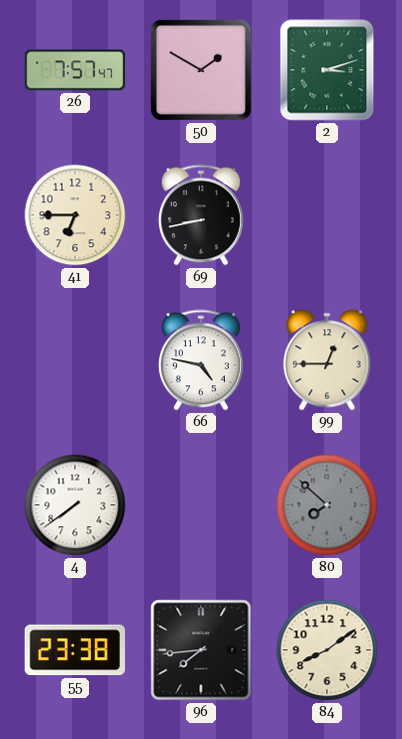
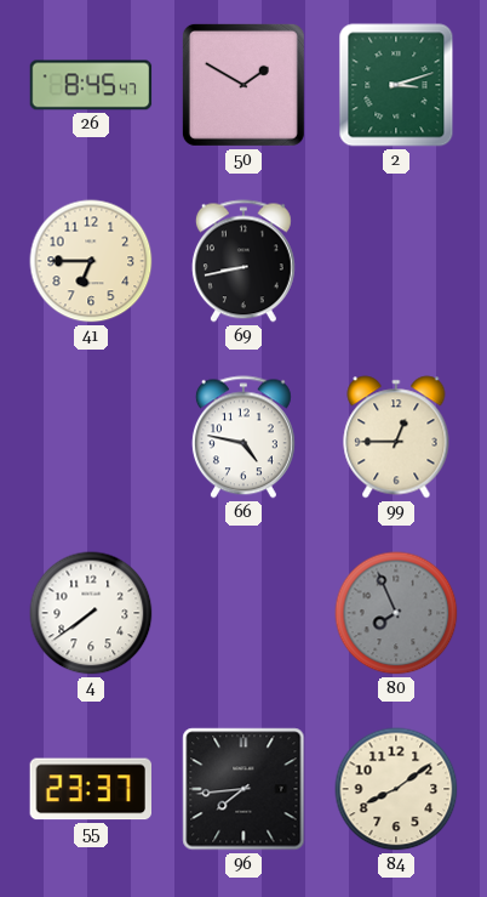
26: 7:57 -> 8:45
80: 7:52 -> 7:56
55: 23:38 -> 23:37
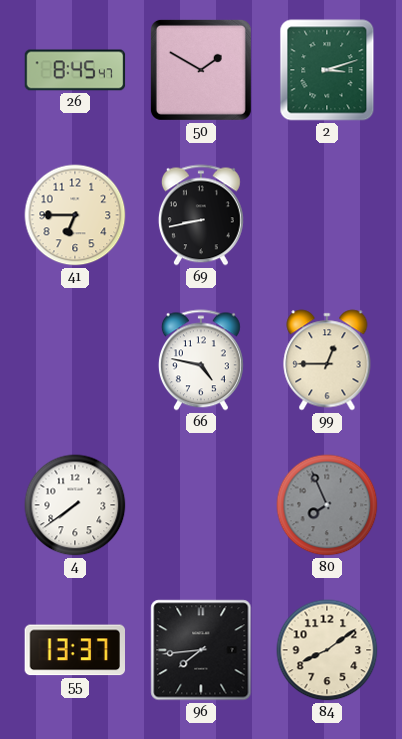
55: 23:37 -> 13:37
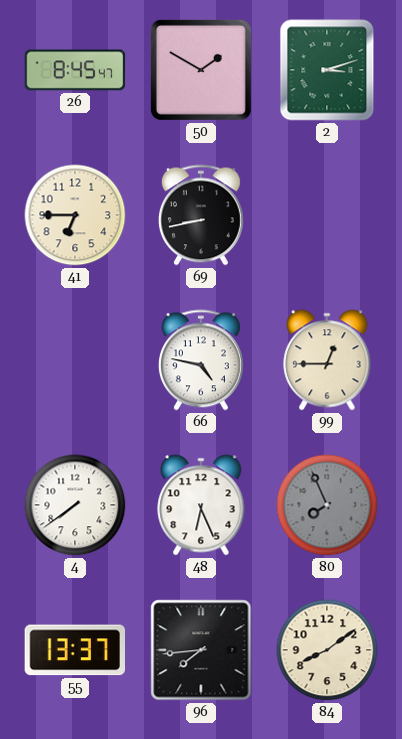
48: none -> 6:26
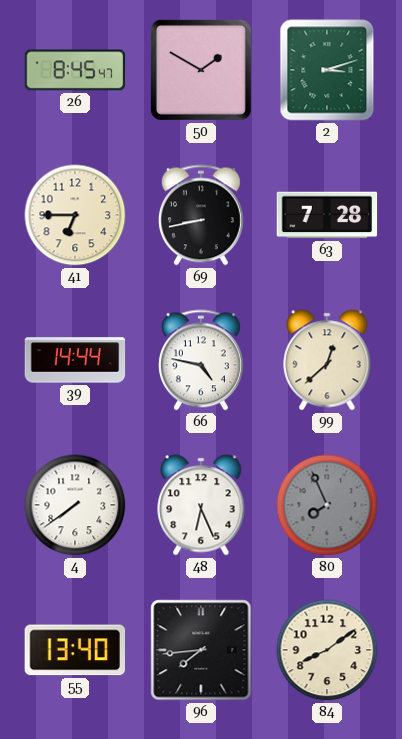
63: none -> 7:28
39: none -> 14:44
99: 12:45 -> 12:38
55: 13:37 -> 13:40
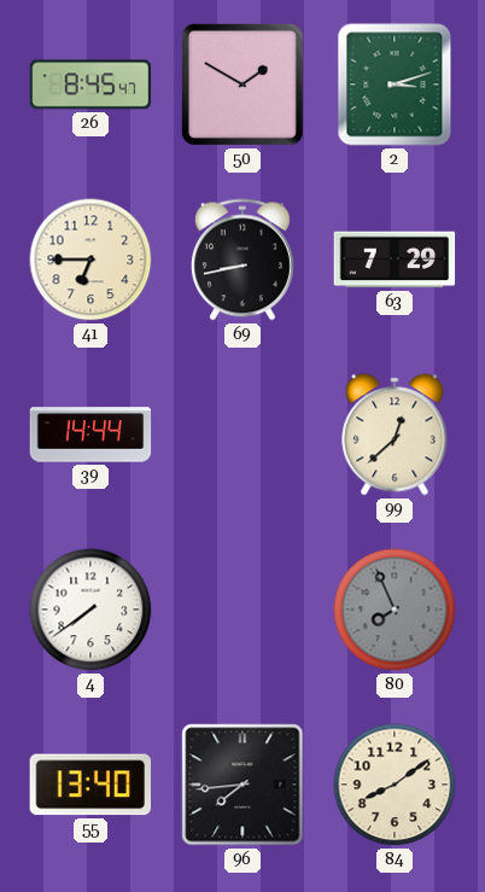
63: 7:28 -> 7:29
66: 4:47 -> none
48: 6:26 -> none
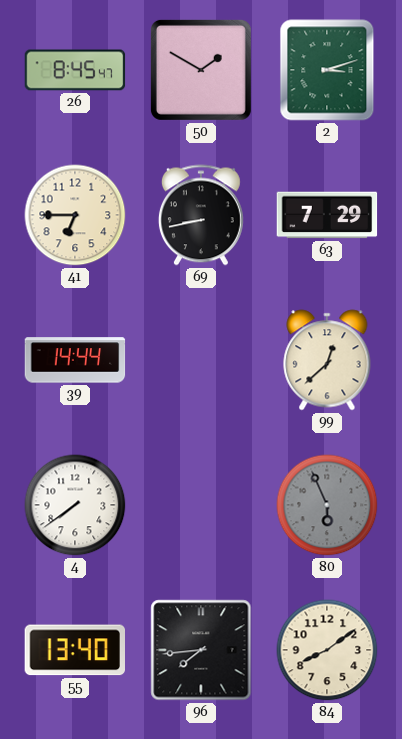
80: 7:56 -> 5:56
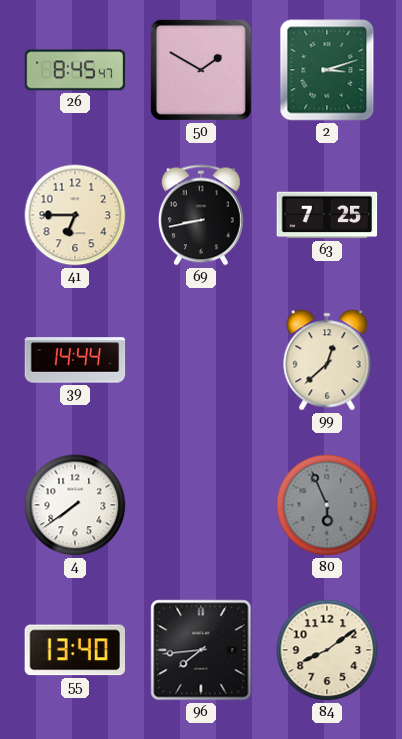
63: 7:29 -> 7:25
